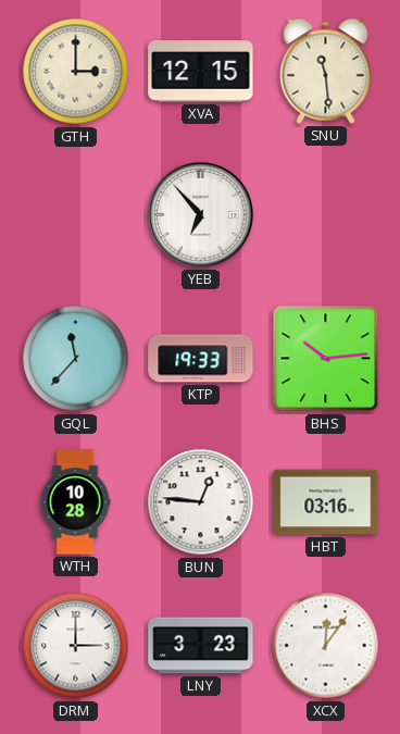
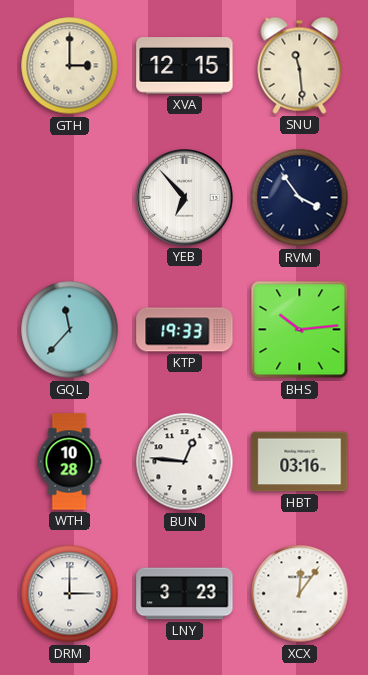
RVM: none -> 3:54
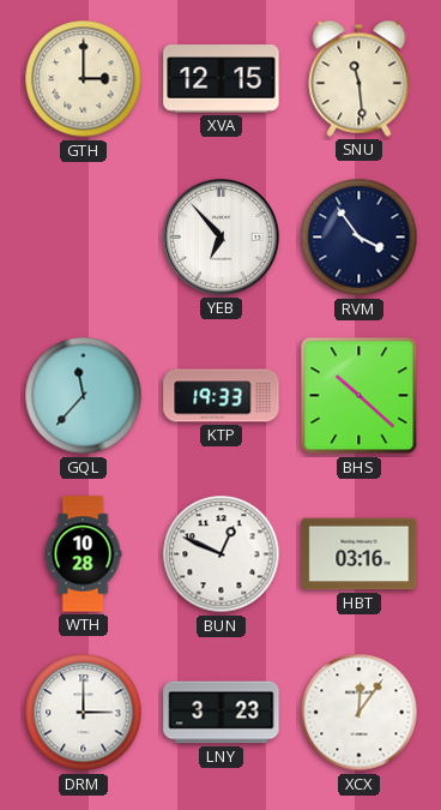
BHS: 10:14 -> 10:22
BUN: 12:46 -> 12:49
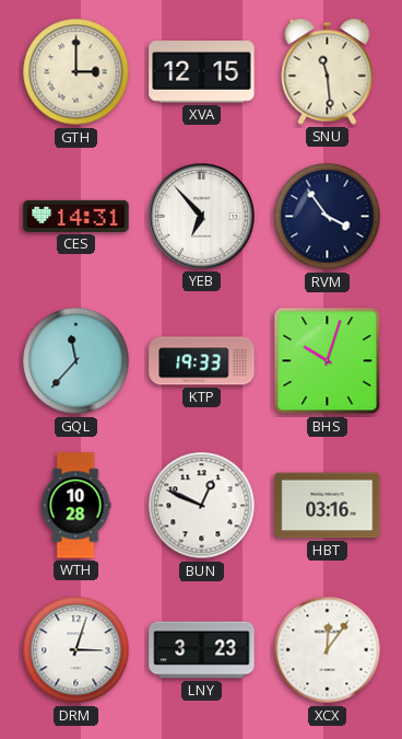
CES: none -> 14:31
BHS: 10:22 -> 10:03
DRM: 3:00 -> 3:03
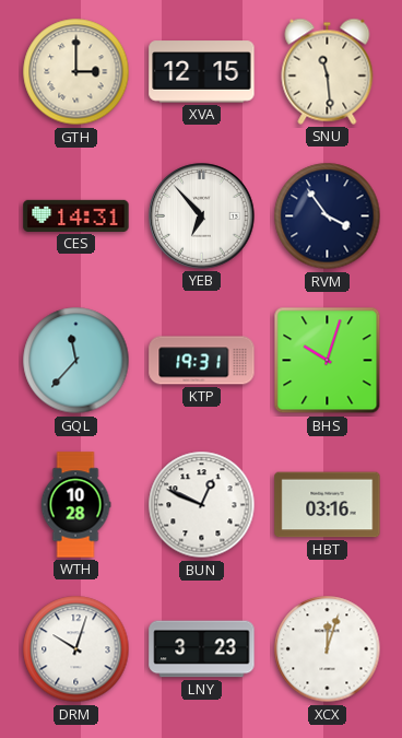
KTP: 19:33 -> 19:31
DRM: 3:03 -> 10:03
XCX: 12:06 -> 12:03
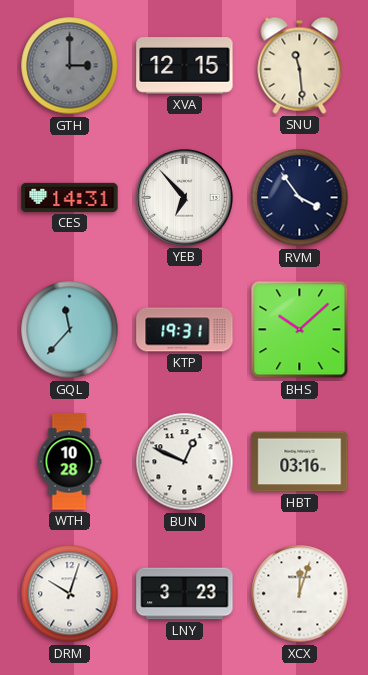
GTH dial: cream -> grey
BHS: 10:03 -> 10:08
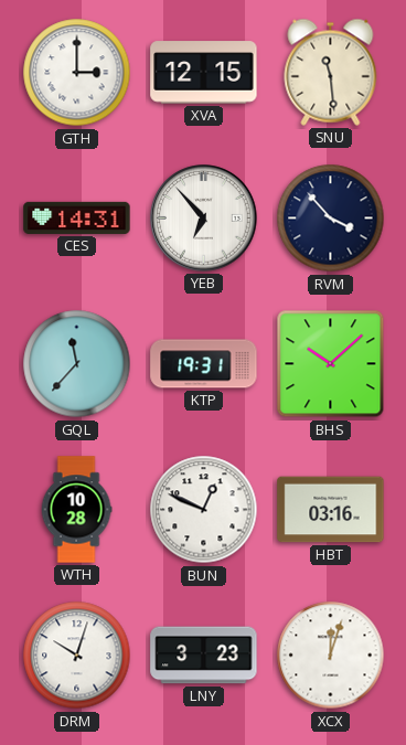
GTH dial: grey -> white
RVM: 3:54 -> 3:53
